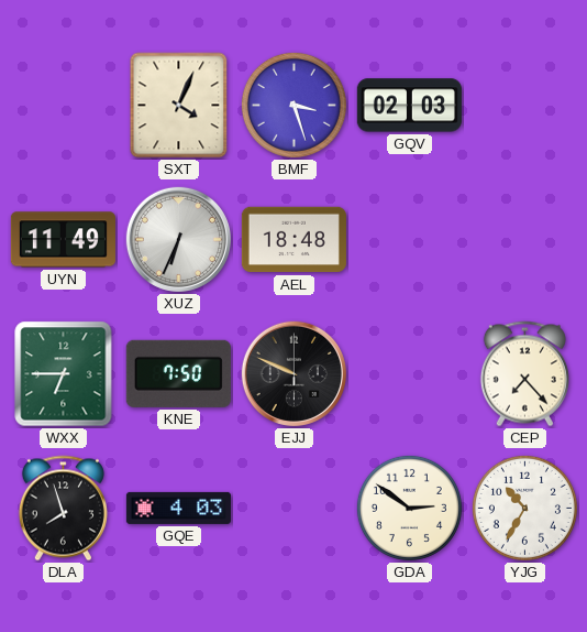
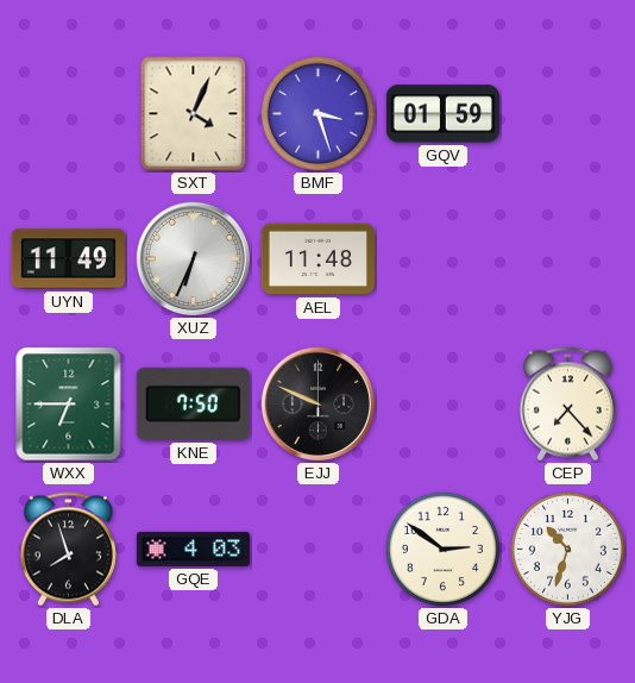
GQV: 02:03 -> 01:59
AEL: 18:48 -> 11:48
YJG: 10:35 -> 10:33
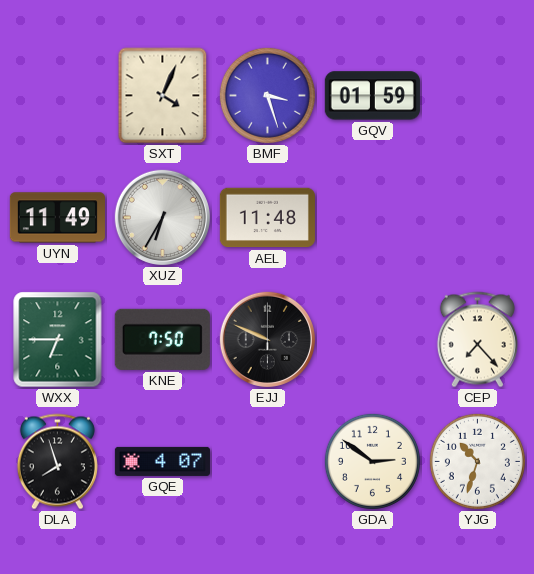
XUZ: 6:34 -> 6:35
GQE: 4:03 -> 4:07
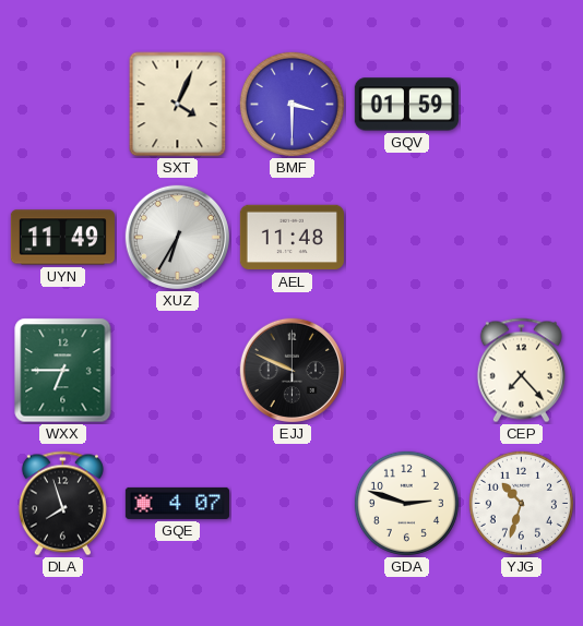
BMF: 3:27 -> 3:30
KNE: 7:50 -> none
GDA: 2:51 -> 2:48
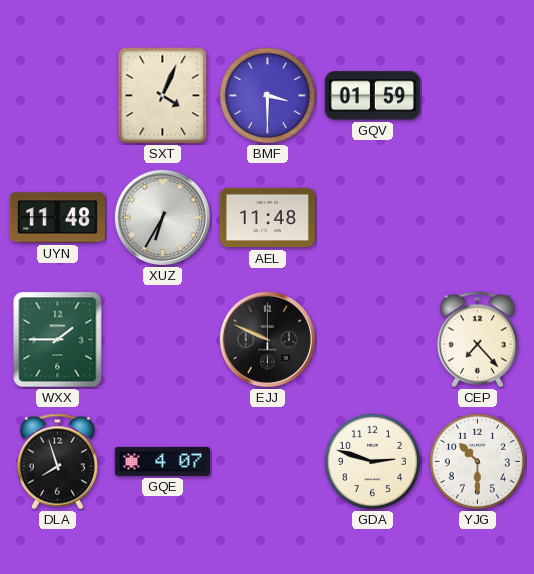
UYN: 11:49 -> 11:48
WXX: 6:45 -> 1:45
YJG: 10:33 -> 10:30
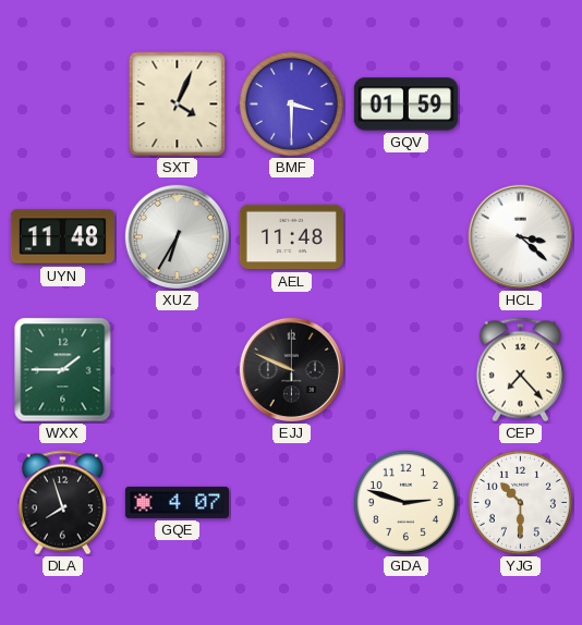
HCL: none -> 3:22
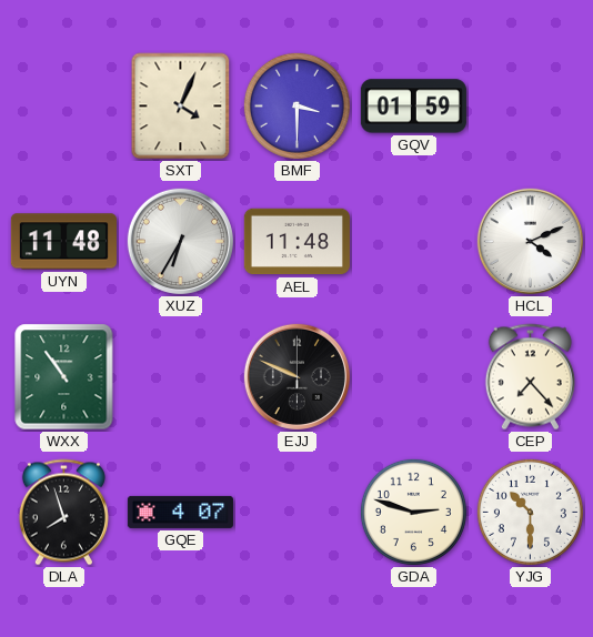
HCL: 3:22 -> 4:11
WXX: 1:45 -> 10:54
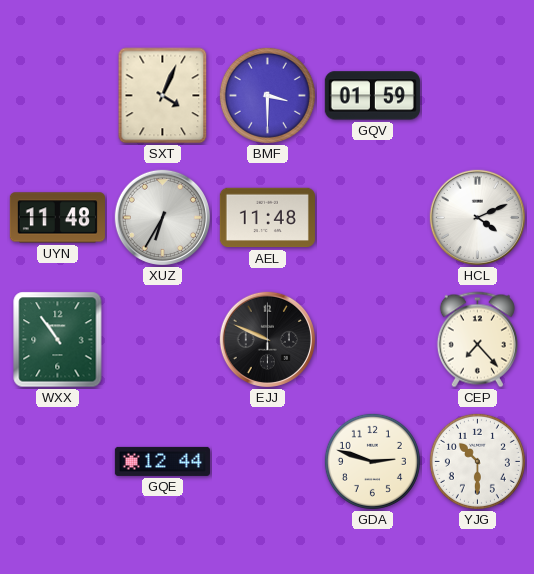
DLA: 7:57 -> none
GQE: 4:07 -> 12:44
